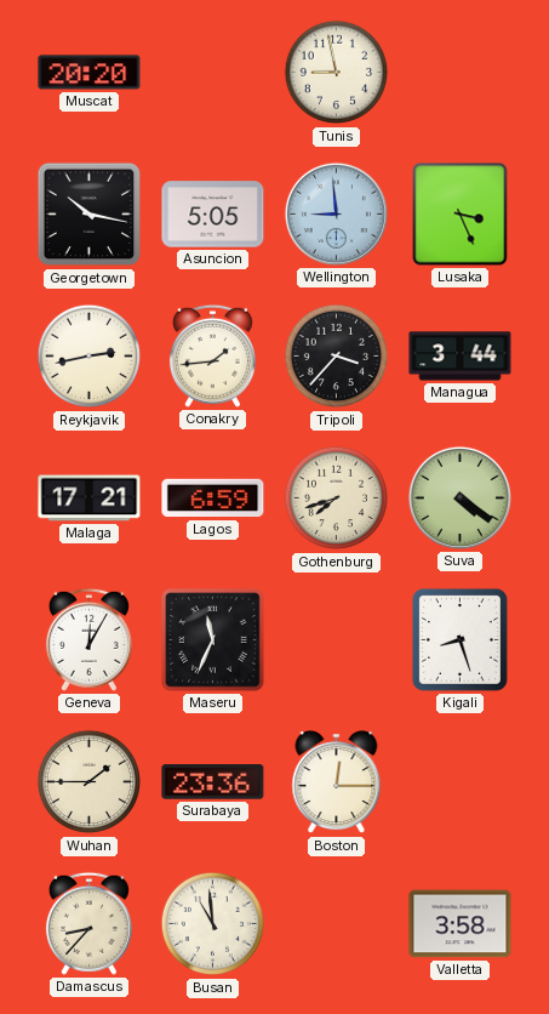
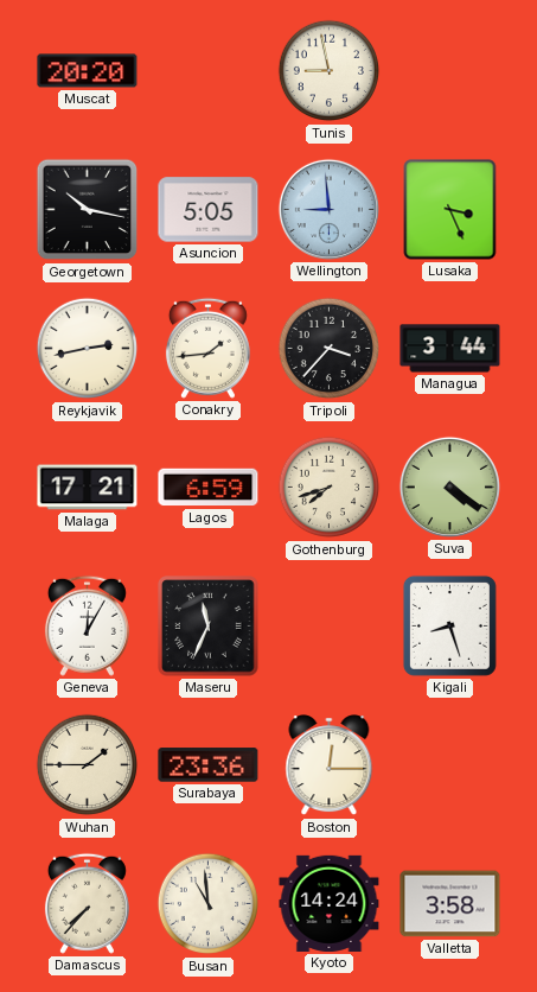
Damascus: 8:37 -> 7:37
Kyoto: none -> 14:24
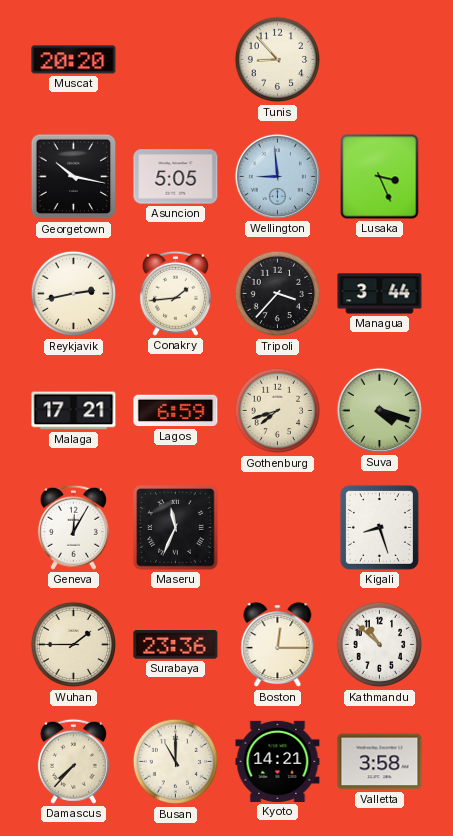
Tunis: 8:58 -> 8:53
Suva: 4:21 -> 4:18
Kathmandu: none -> 10:52
Busan: 10:59 -> 11:00
Kyoto: 14:24 -> 14:21
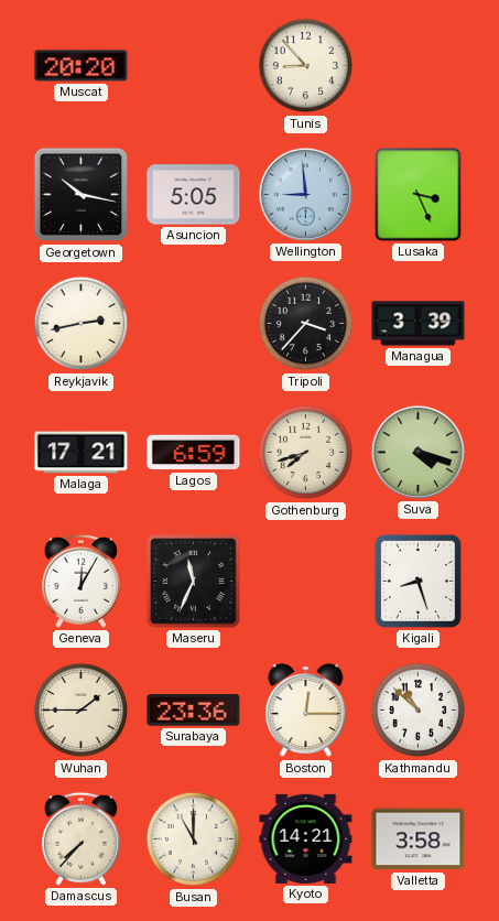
Conakry: 1:44 -> none
Managua: 3:44 -> 3:39
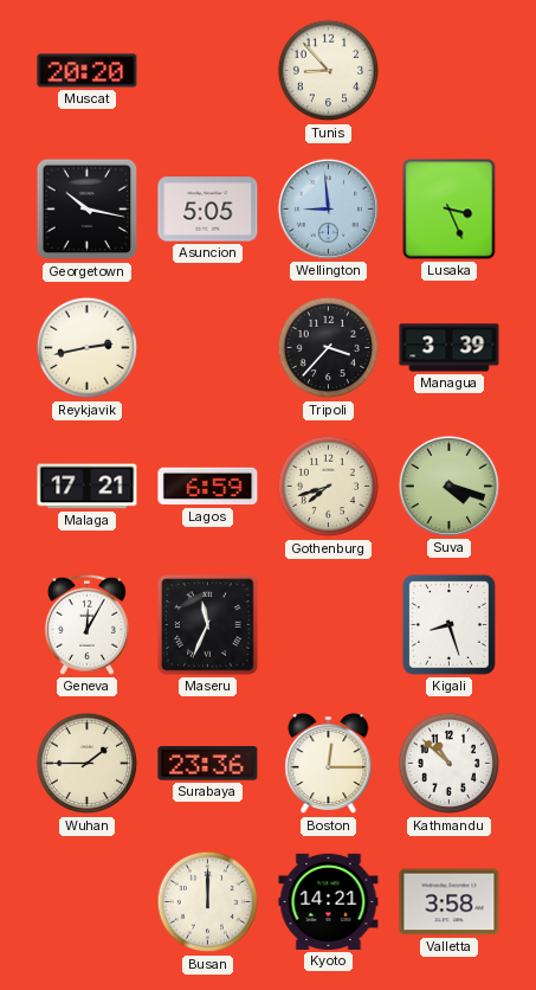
Damascus: 7:37 -> none
Busan: 11:00 -> 12:00
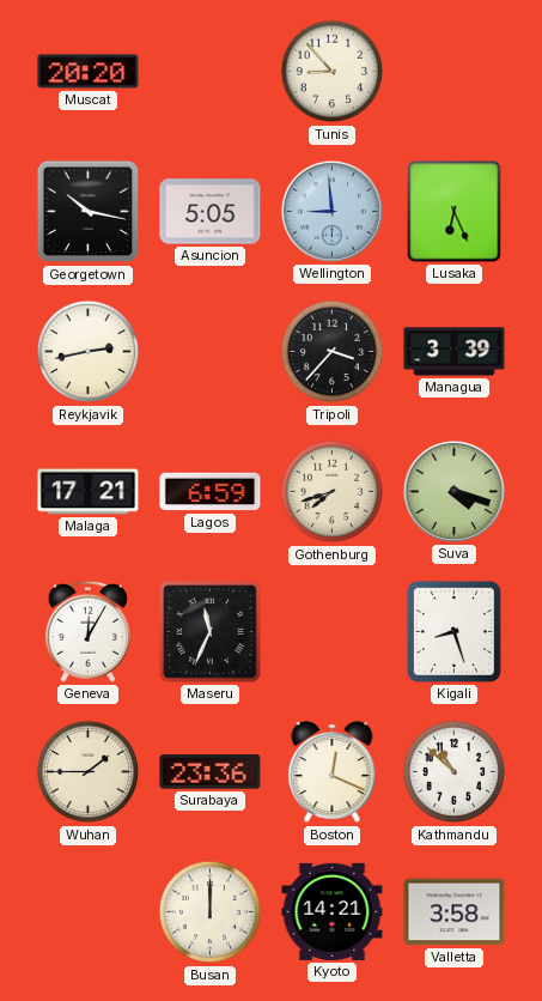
Lusaka: 3:26 -> 6:26
Boston: 12:15 -> 12:19
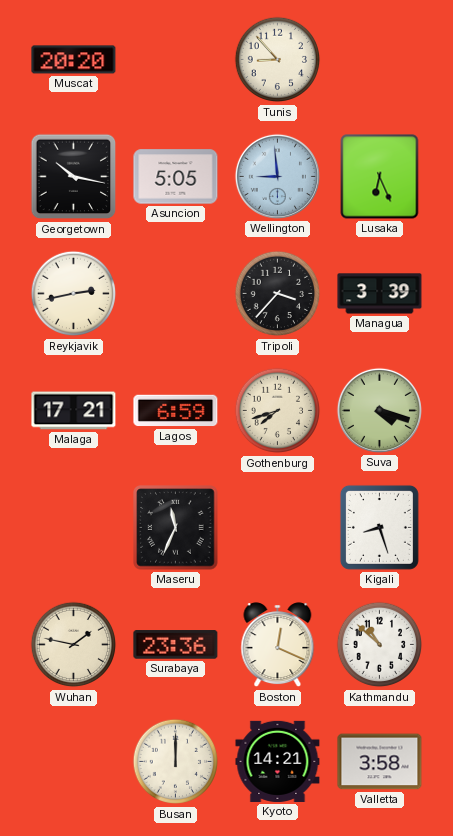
Geneva: 12:05 -> none
Wuhan: 1:45 -> 1:47
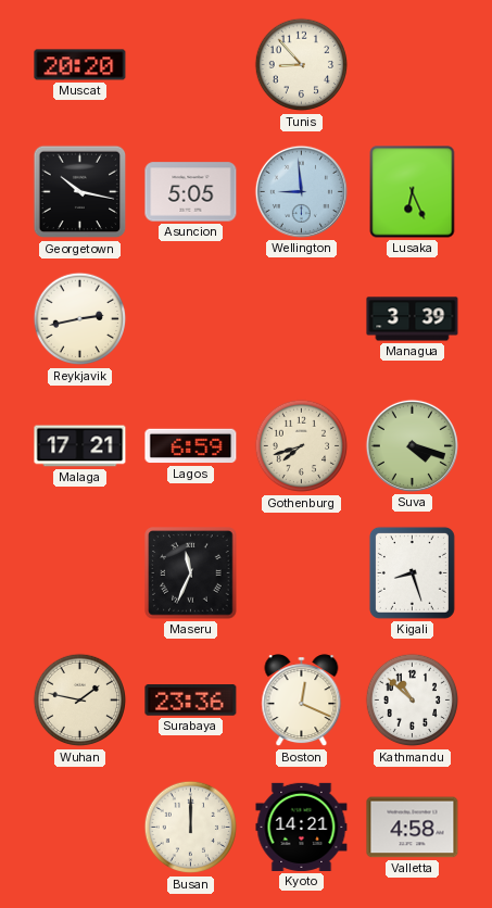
Tripoli: 3:37 -> none
Valletta: 3:58 -> 4:58
